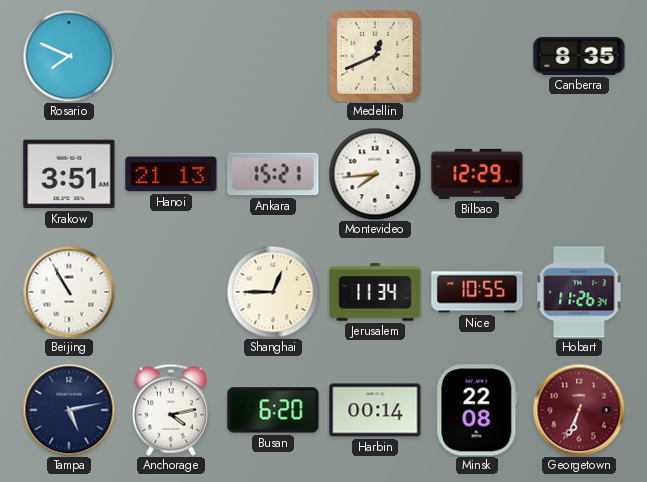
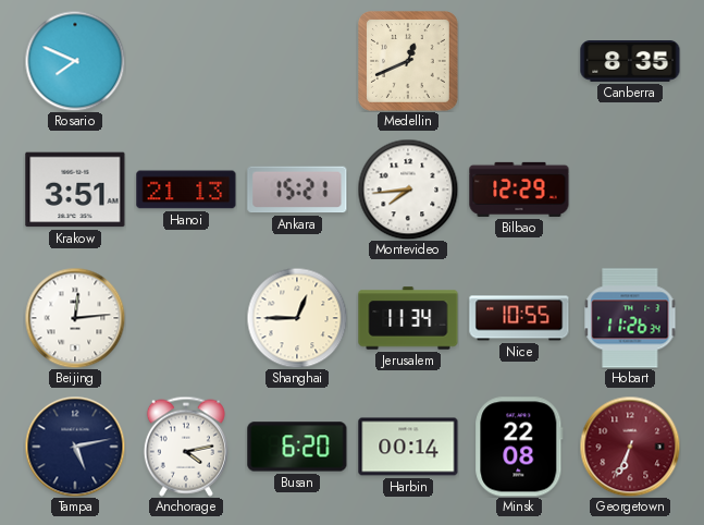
Beijing: 10:55 -> 12:14
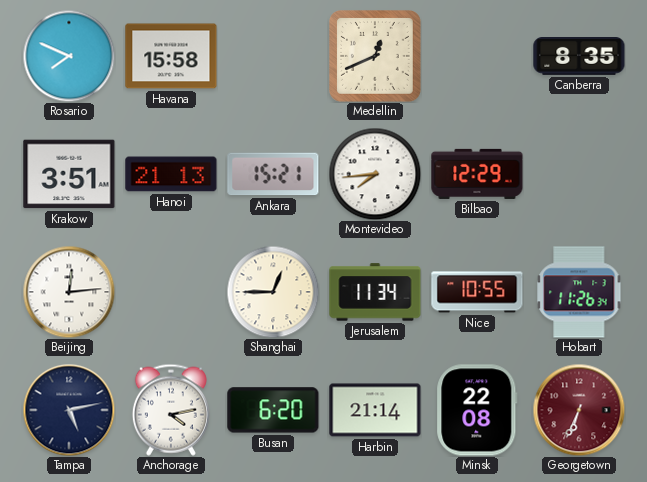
Havana: none -> 15:58
Harbin: 00:14 -> 21:14
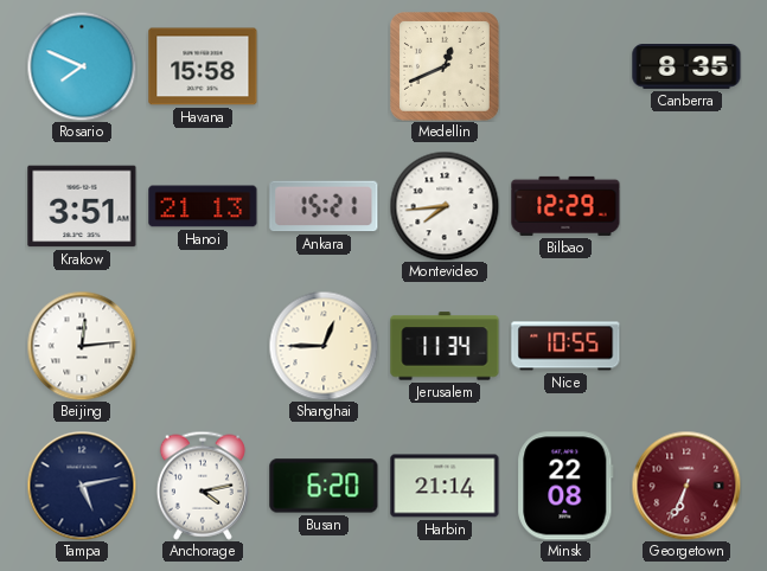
Hobart: 11:26 -> none
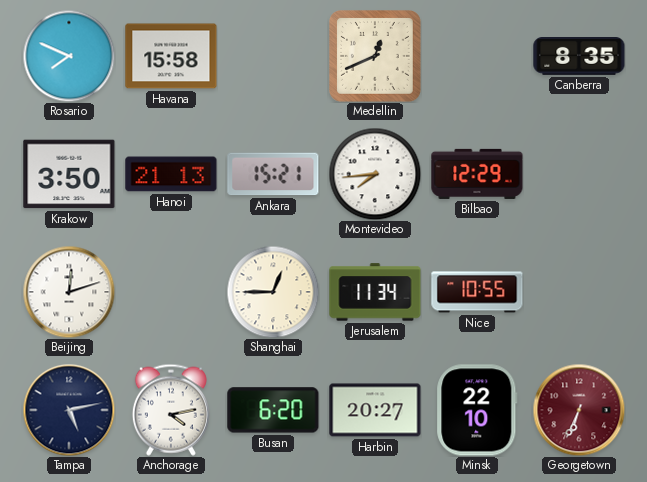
Krakow: 3:51 -> 3:50
Beijing: 12:14 -> 12:12
Harbin: 21:14 -> 20:27
Minsk: 22:08 -> 22:10
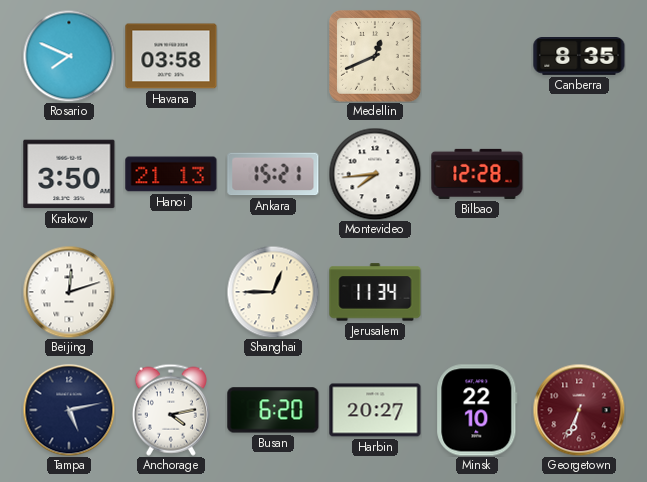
Havana: 15:58 -> 03:58
Bilbao: 12:29 -> 12:28
Nice: 10:55 -> none
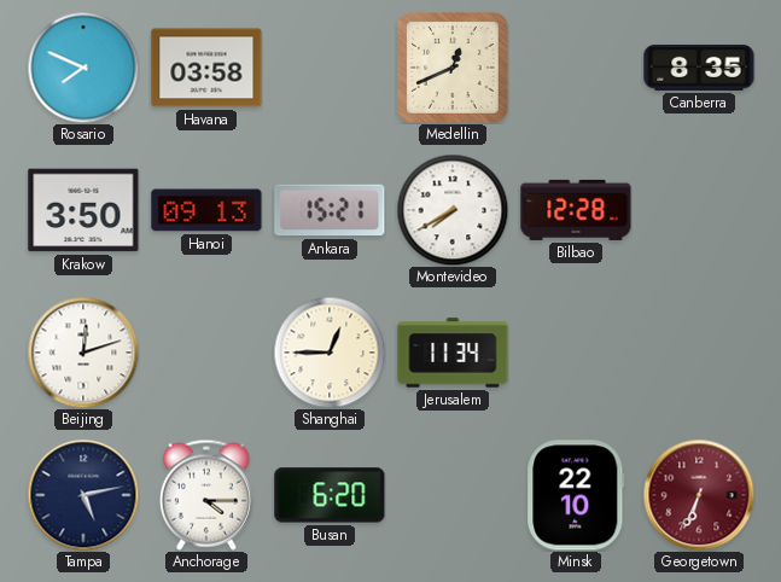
Hanoi: 21:13 -> 09:13
Montevideo: 7:44 -> 7:40
Anchorage: 4:13 -> 4:15
Harbin: 20:27 -> none
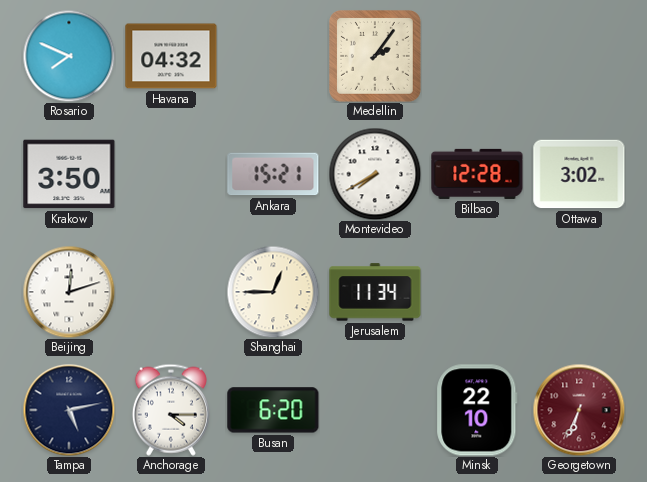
Havana: 03:58 -> 04:32
Medellin: 12:41 -> 2:06
Canberra: 8:35 -> none
Hanoi: 09:13 -> none
Ottawa: none -> 3:02
